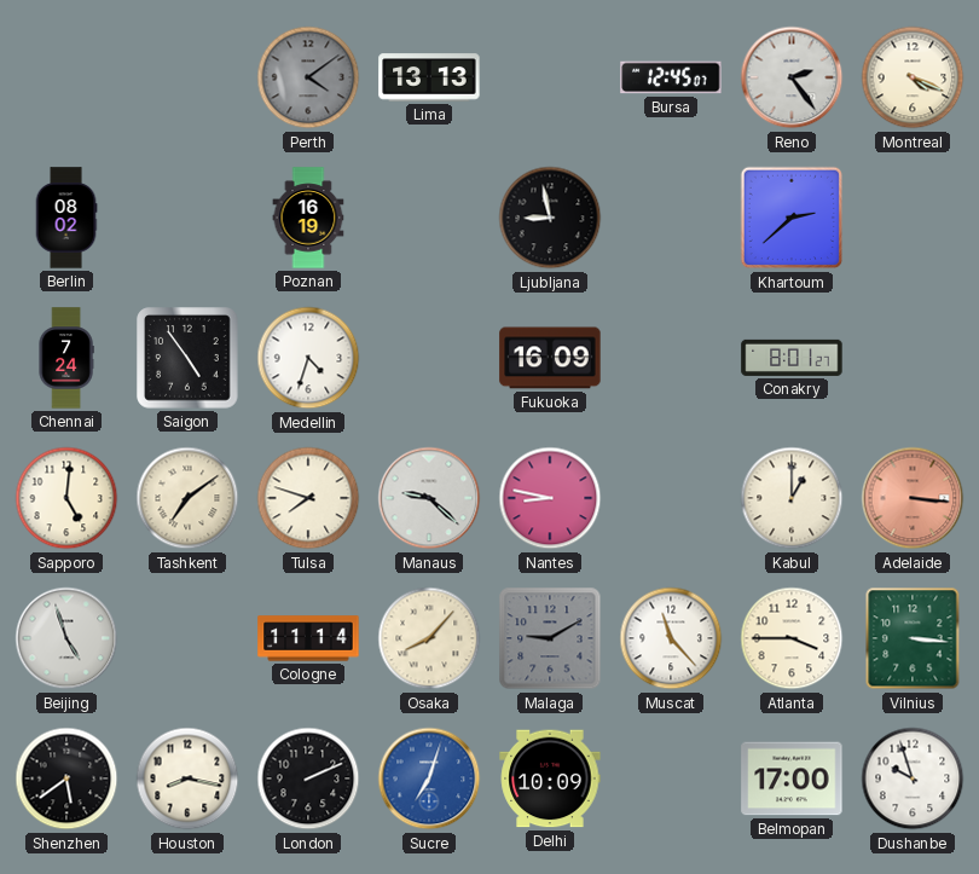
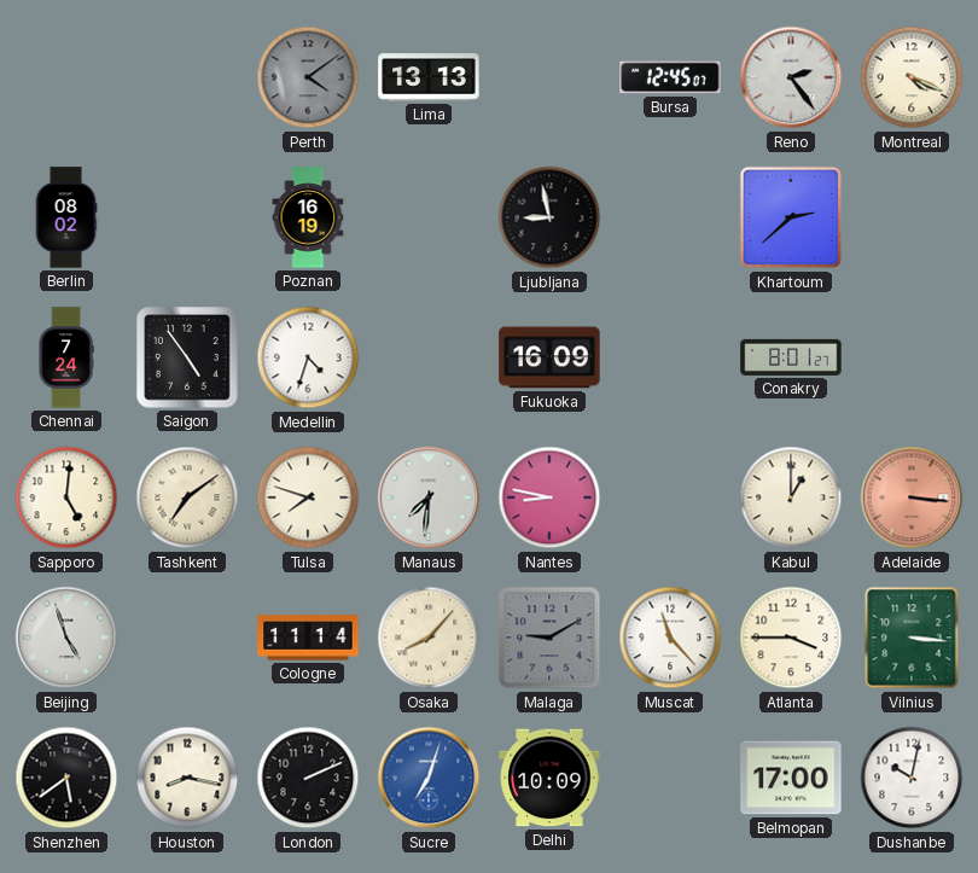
Manaus: 9:22 -> 7:31
Dushanbe: 9:57 -> 10:02
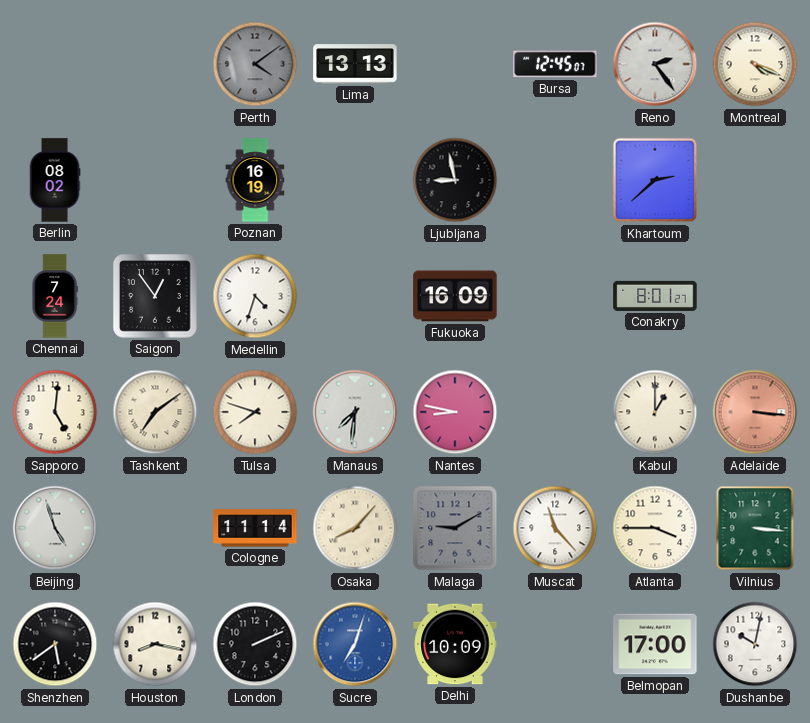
Saigon: 4:54 -> 12:54
